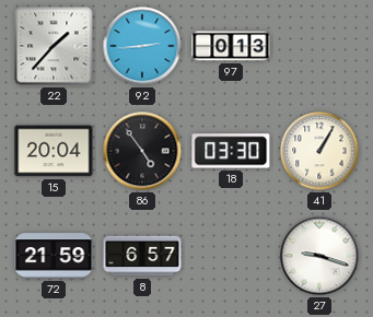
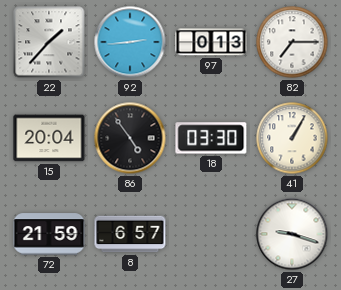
82: none -> 7:15
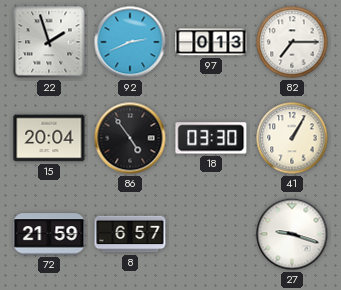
22: 1:37 -> 1:57
92: 2:44 -> 2:41
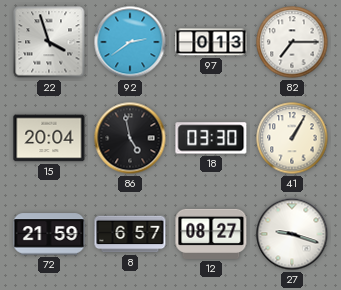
22: 1:57 -> 3:57
92: 2:41 -> 2:39
86: 4:54 -> 4:58
12: none -> 08:27
